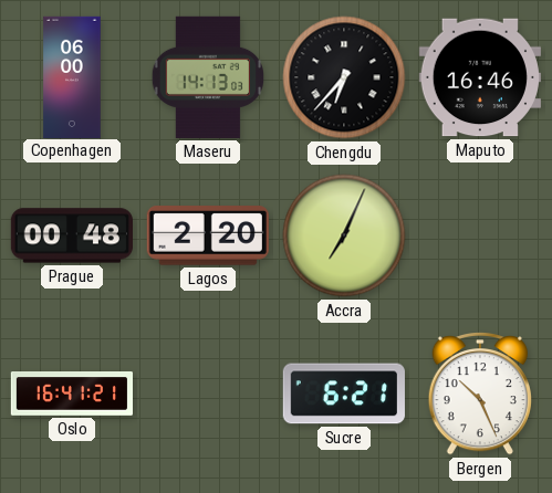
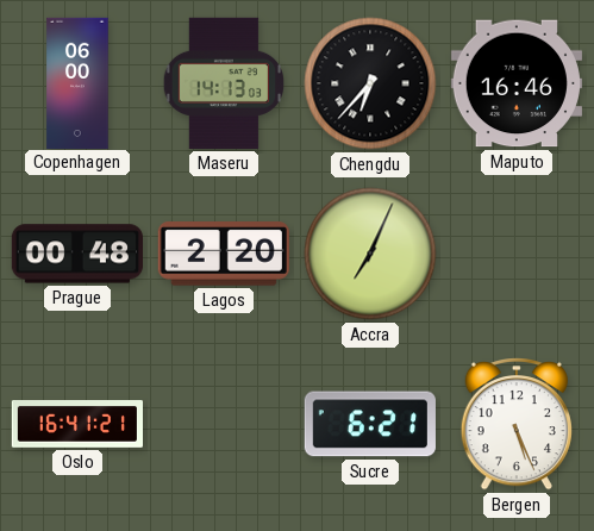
Bergen: 10:26 -> 5:26
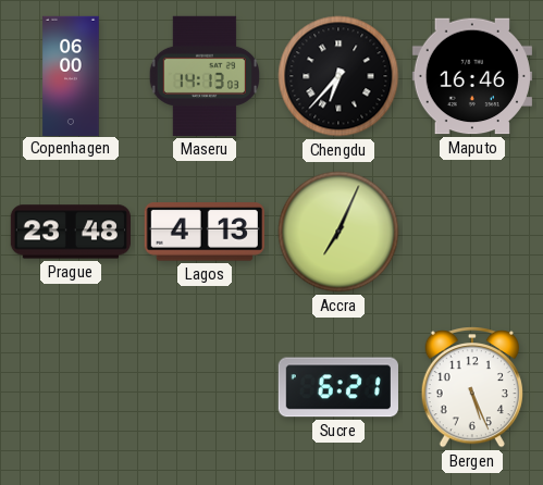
Prague: 00:48 -> 23:48
Lagos: 2:20 -> 4:13
Oslo: 16:41 -> none
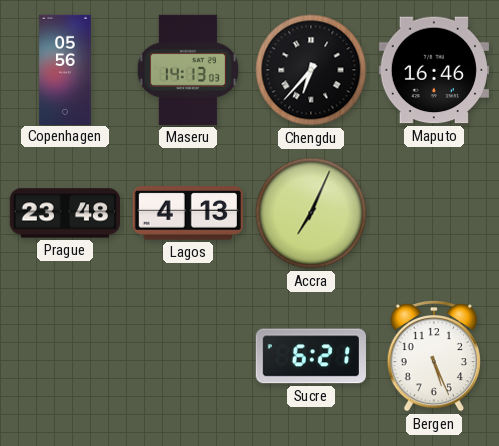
Copenhagen: 06:00 -> 05:56
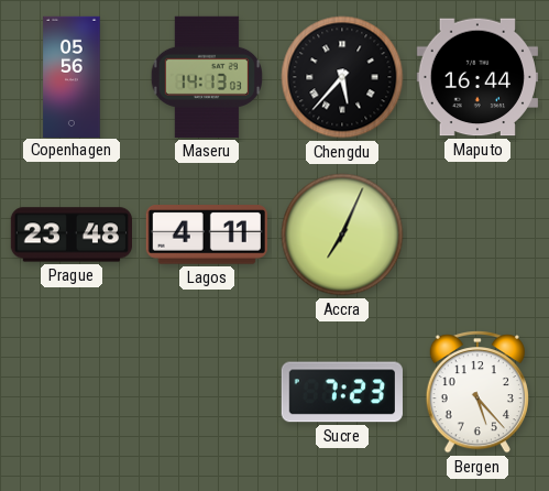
Chengdu: 6:37 -> 5:37
Maputo: 16:46 -> 16:44
Lagos: 4:13 -> 4:11
Sucre: 6:21 -> 7:23
Bergen: 5:26 -> 5:23
